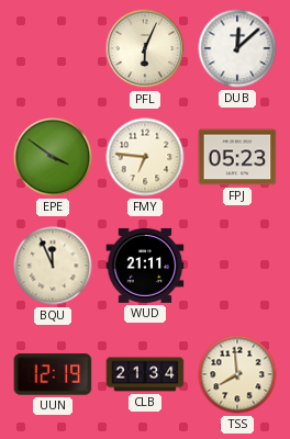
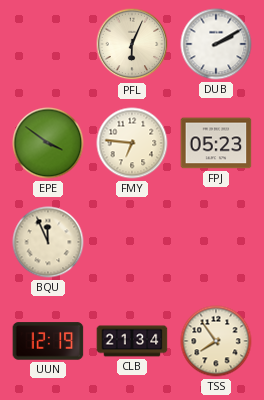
DUB: 12:08 -> 2:10
WUD: 21:11 -> none
TSS: 7:59 -> 7:54
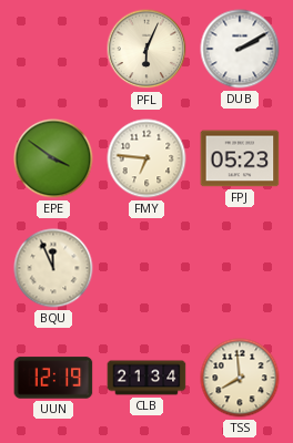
TSS: 7:54 -> 7:59
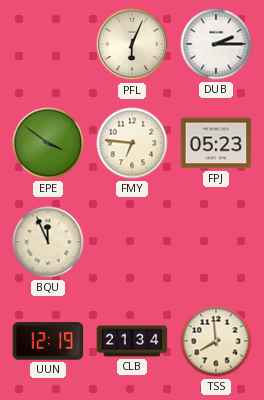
DUB: 2:10 -> 2:15
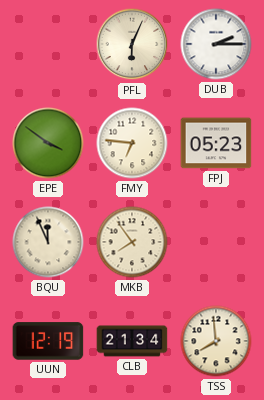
MKB: none -> 7:54
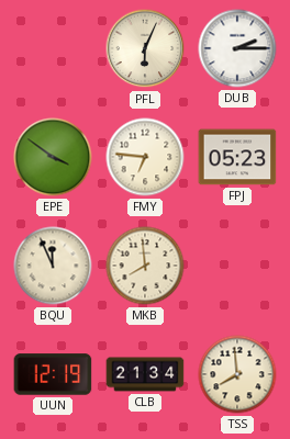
MKB: 7:54 -> 7:59
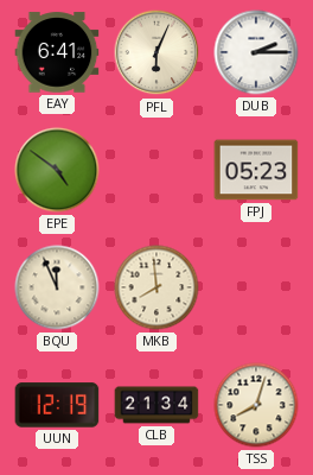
EAY: none -> 6:41
EPE: 3:51 -> 4:51
FMY: 6:46 -> none
TSS: 7:59 -> 8:03
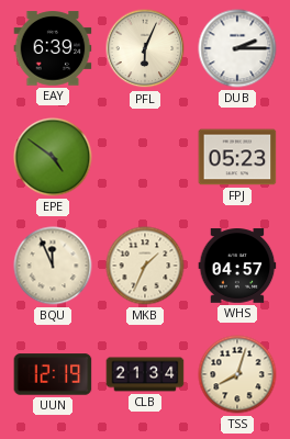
EAY: 6:41 -> 6:39
MKB: 7:59 -> 1:34
WHS: none -> 04:57
